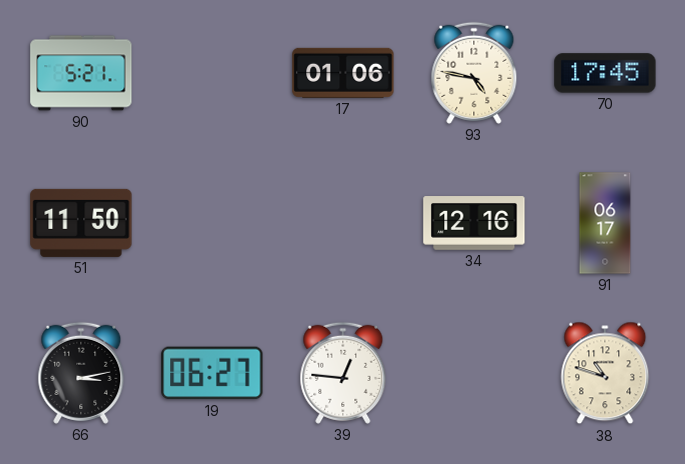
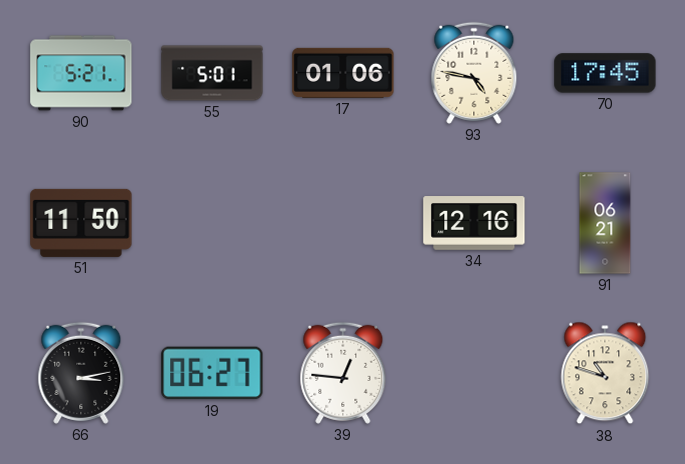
55: none -> 5:01
91: 06:17 -> 06:21
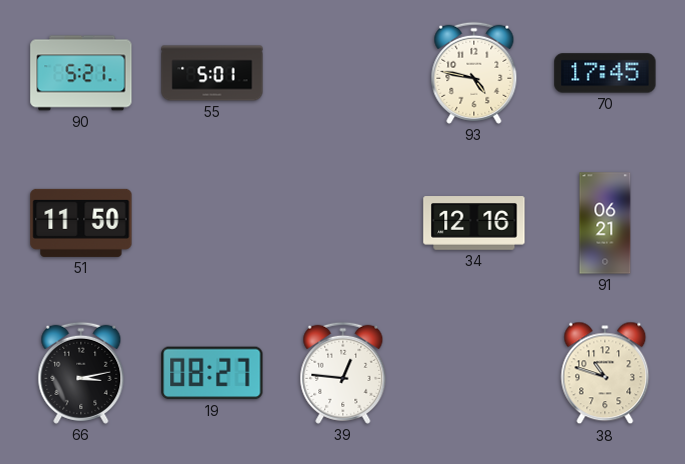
17: 01:06 -> none
19: 06:27 -> 08:27
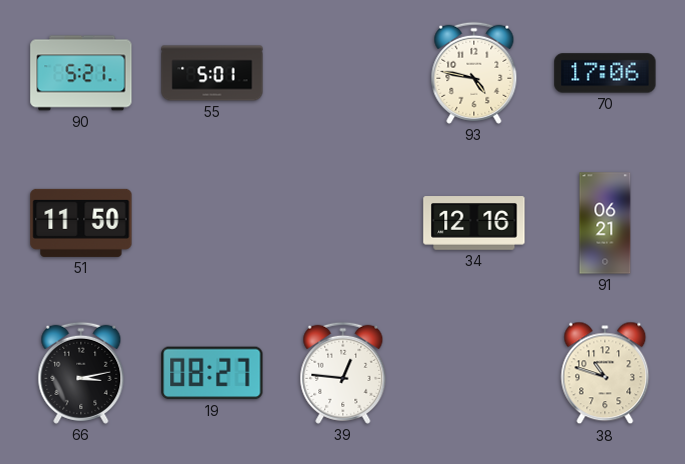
70: 17:45 -> 17:06
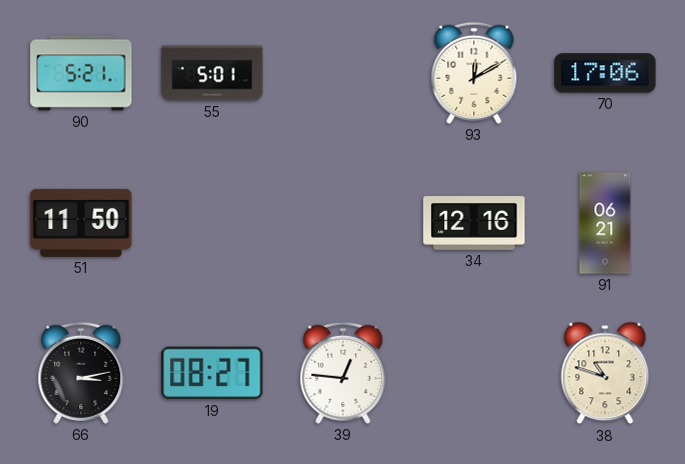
93: 4:47 -> 12:10
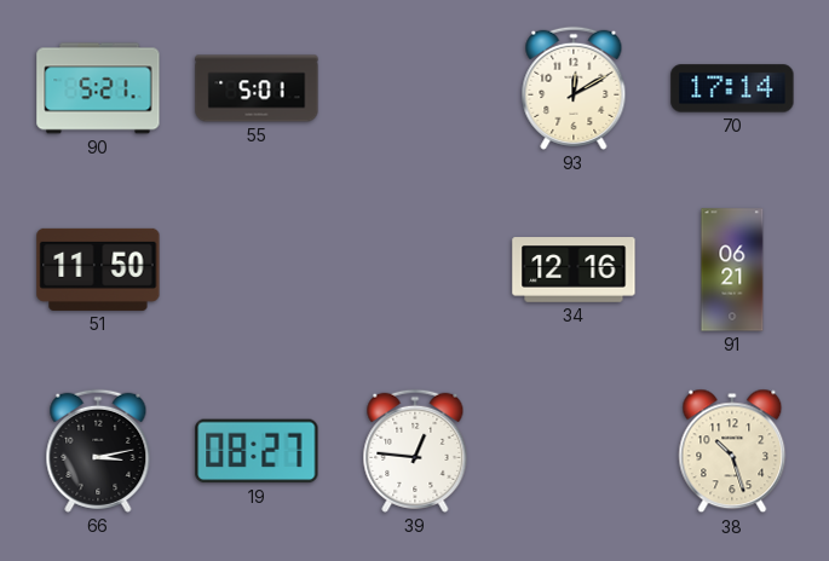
70: 17:06 -> 17:14
38: 10:48 -> 10:27
